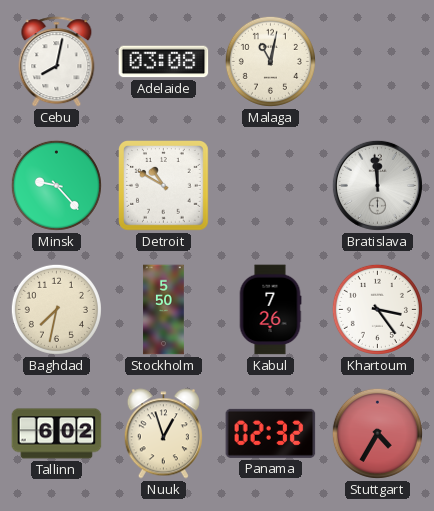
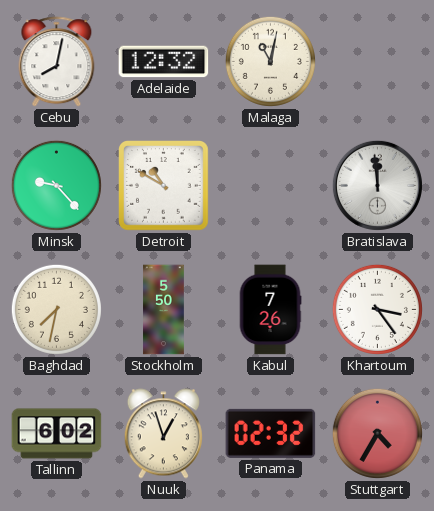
Adelaide: 03:08 -> 12:32
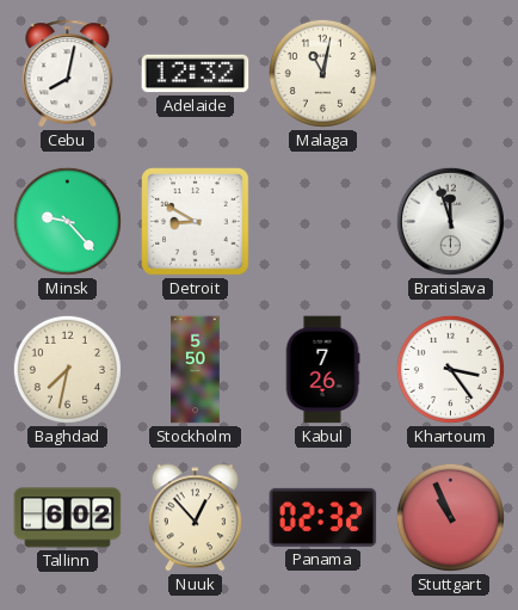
Detroit: 10:50 -> 8:50
Bratislava: 11:59 -> 11:57
Nuuk: 12:57 -> 12:53
Stuttgart: 4:35 -> 10:56
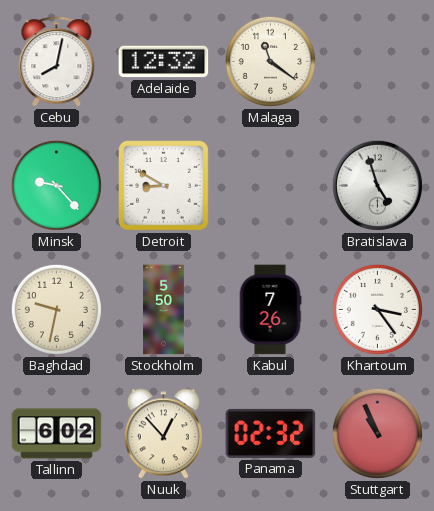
Malaga: 11:02 -> 11:21
Bratislava: 11:57 -> 4:57
Baghdad: 7:32 -> 9:32
